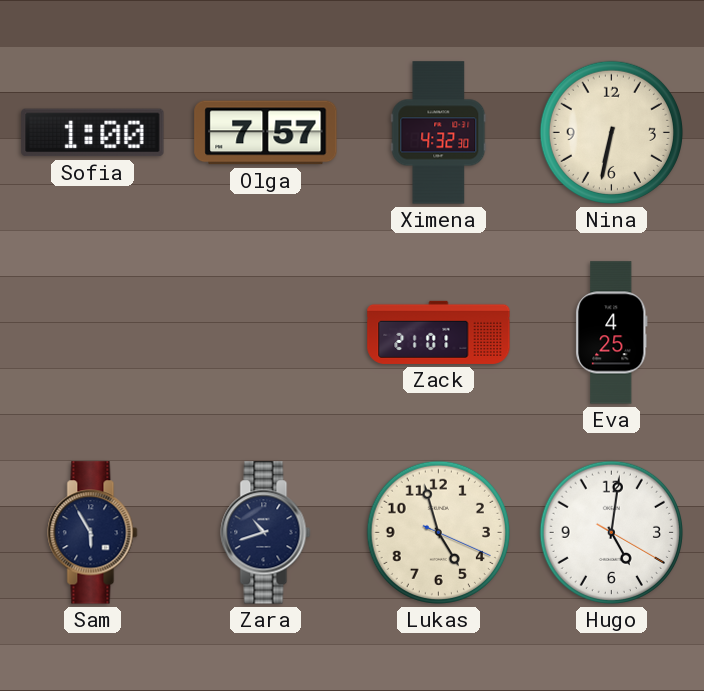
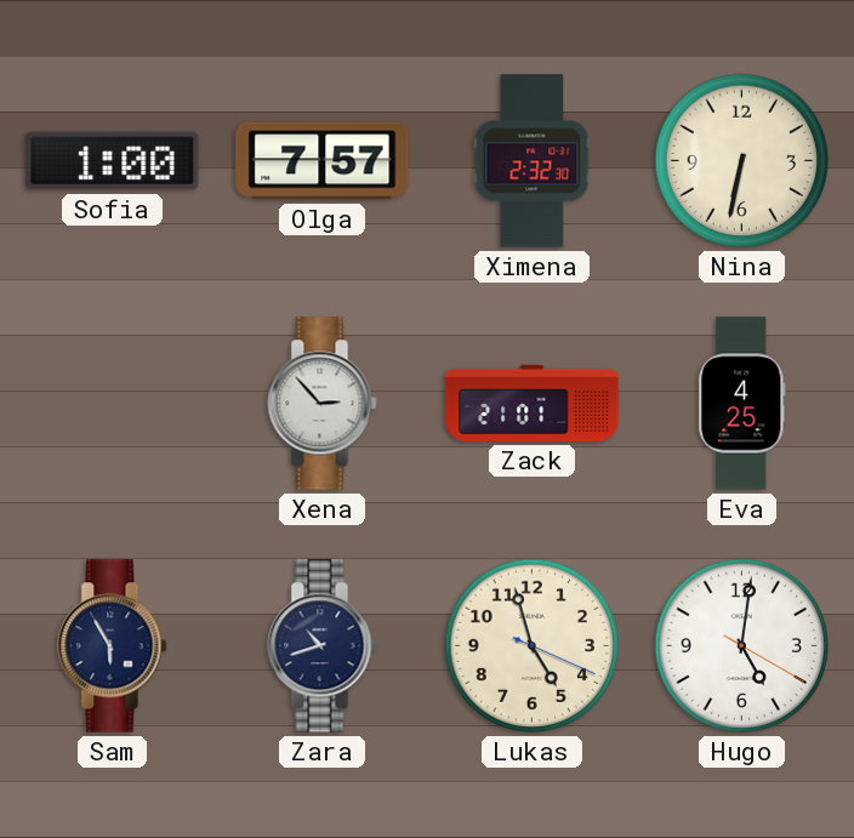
Ximena: 4:32 -> 2:32
Xena: none -> 2:53
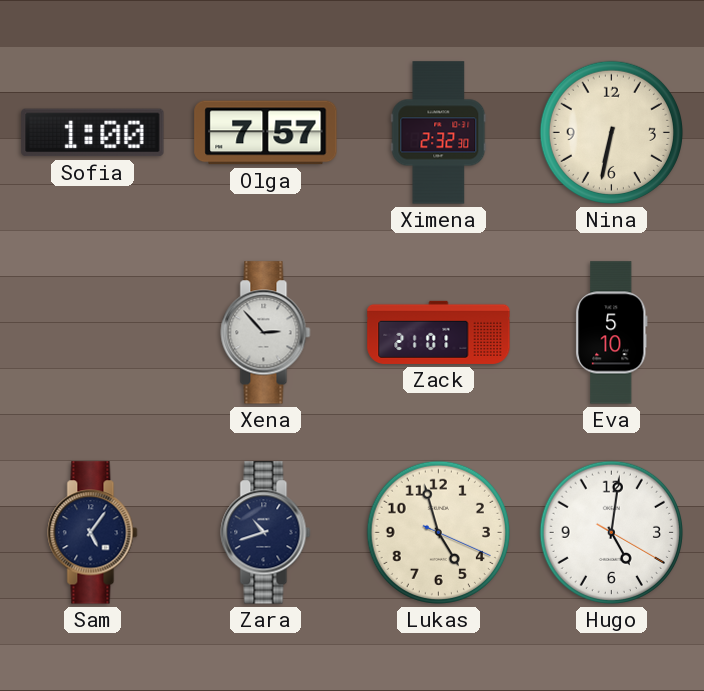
Eva: 4:25 -> 5:10
Sam: 5:55 -> 5:06
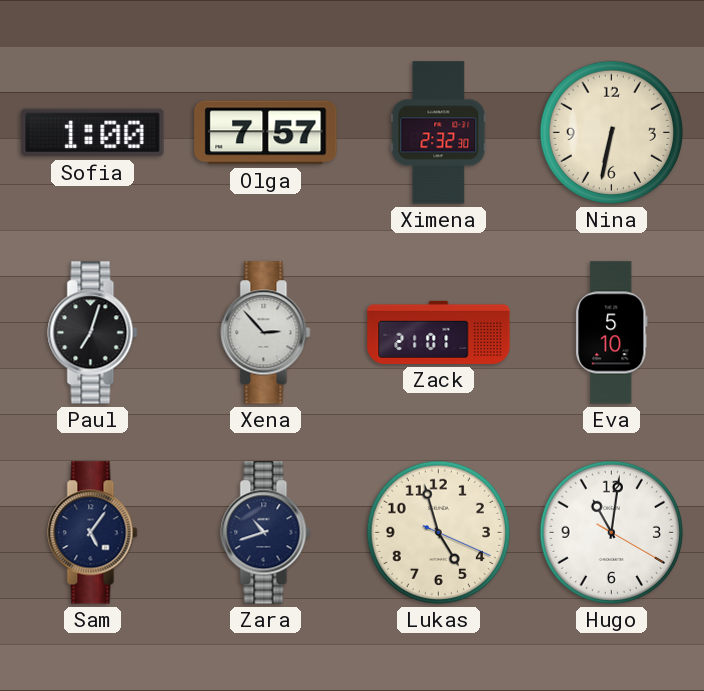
Paul: none -> 7:03
Hugo: 5:01 -> 11:01
